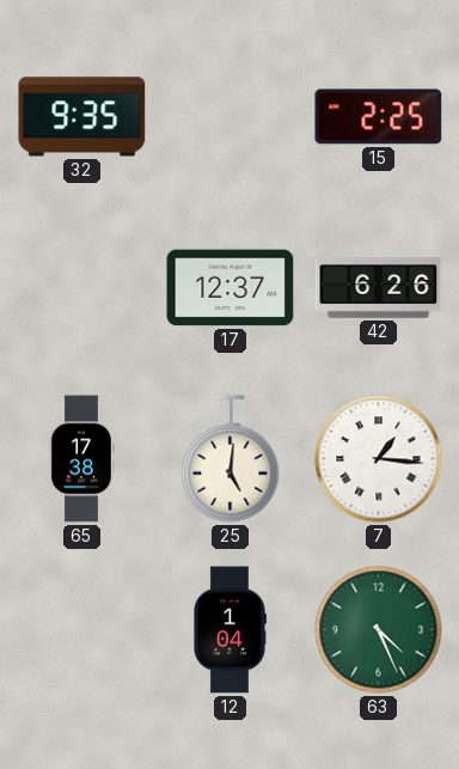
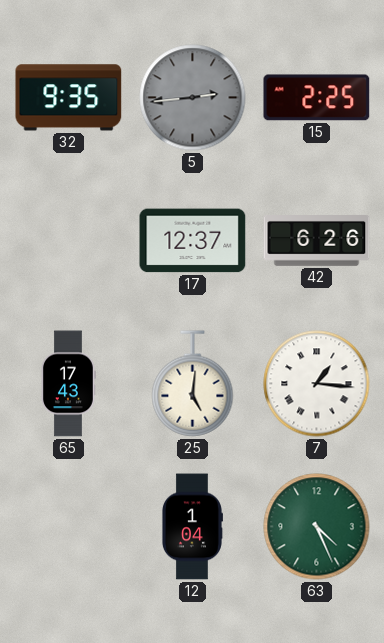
5: none -> 2:44
65: 17:38 -> 17:43
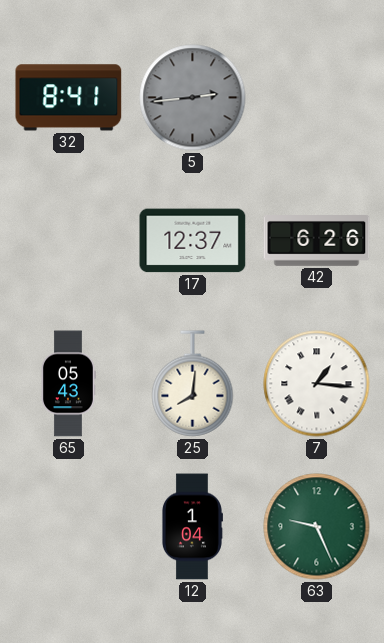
32: 9:35 -> 8:41
15: 2:25 -> none
65: 17:43 -> 05:43
25: 5:01 -> 8:01
63: 4:26 -> 9:26
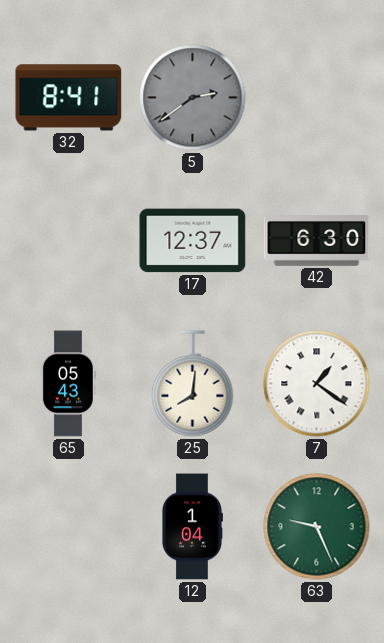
5: 2:44 -> 2:39
42: 6:26 -> 6:30
7: 1:16 -> 1:21
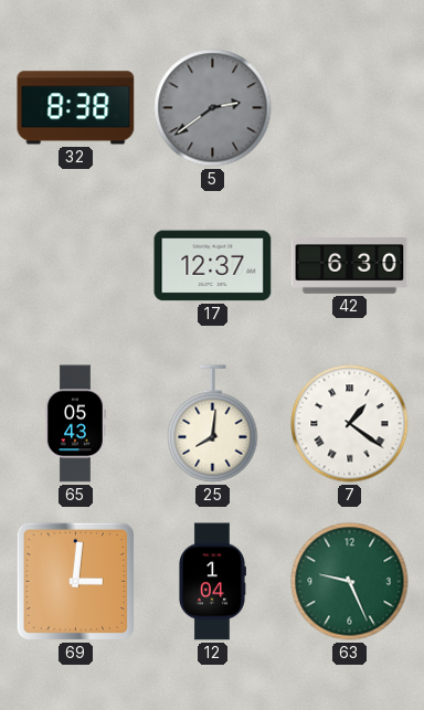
32: 8:41 -> 8:38
69: none -> 3:01
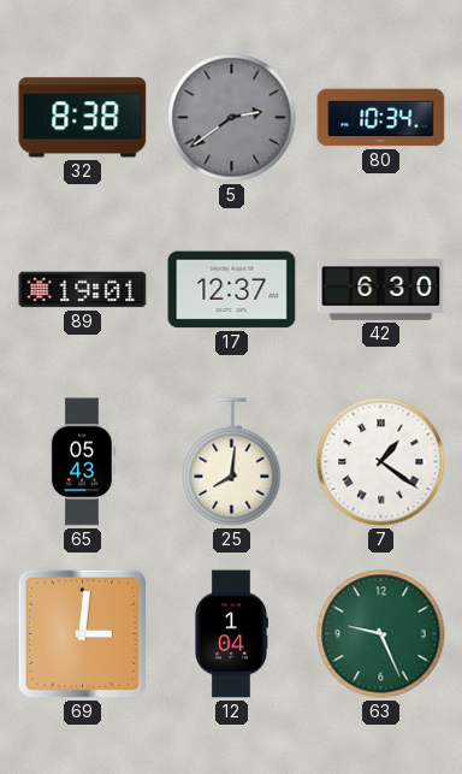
80: none -> 10:34
89: none -> 19:01
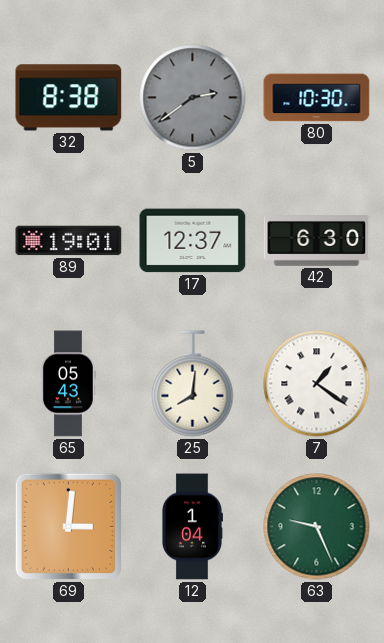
80: 10:34 -> 10:30
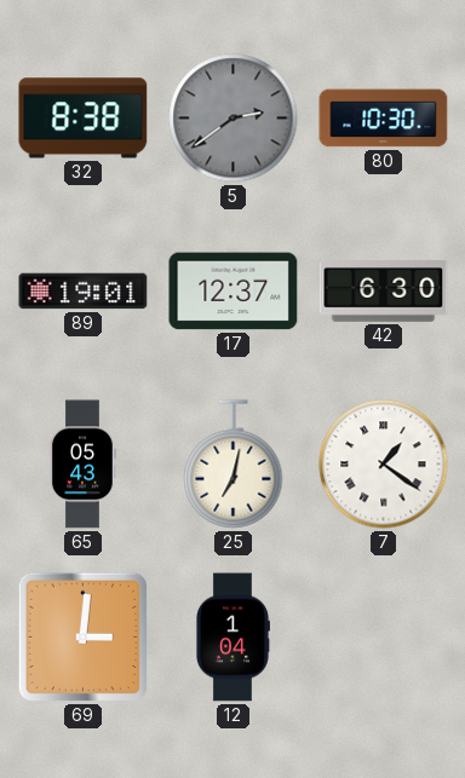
25: 8:01 -> 7:02
63: 9:26 -> none
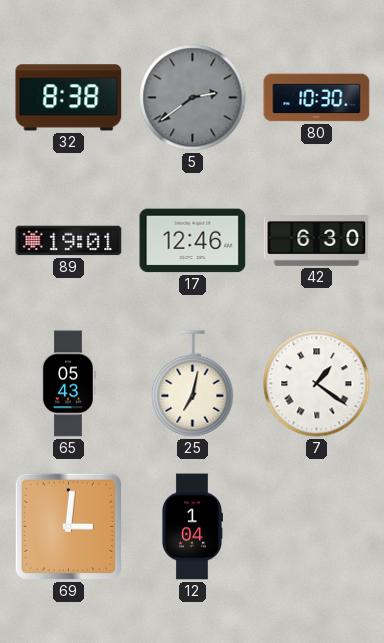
17: 12:37 -> 12:46
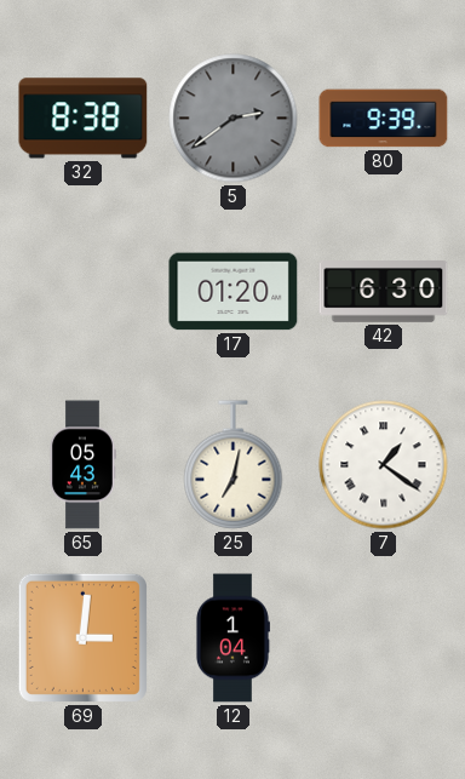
80: 10:30 -> 9:39
89: 19:01 -> none
17: 12:46 -> 01:20
